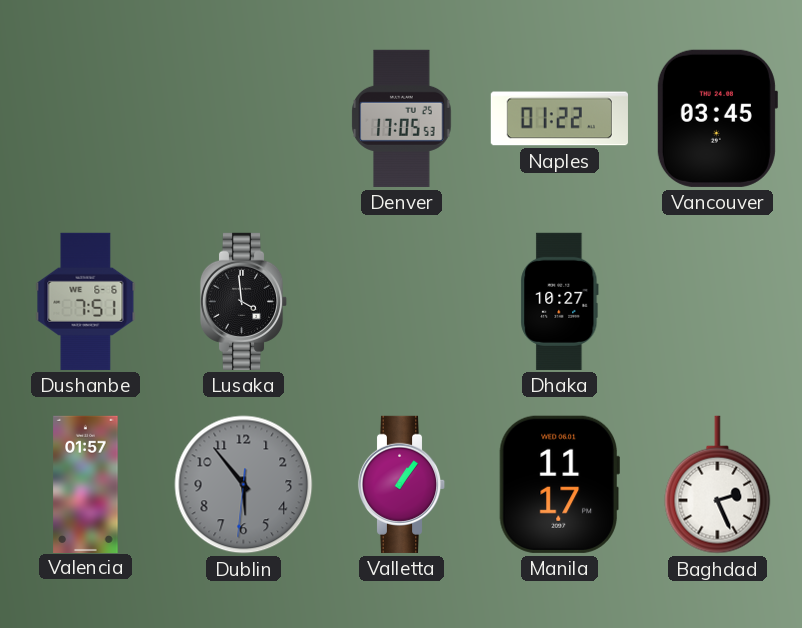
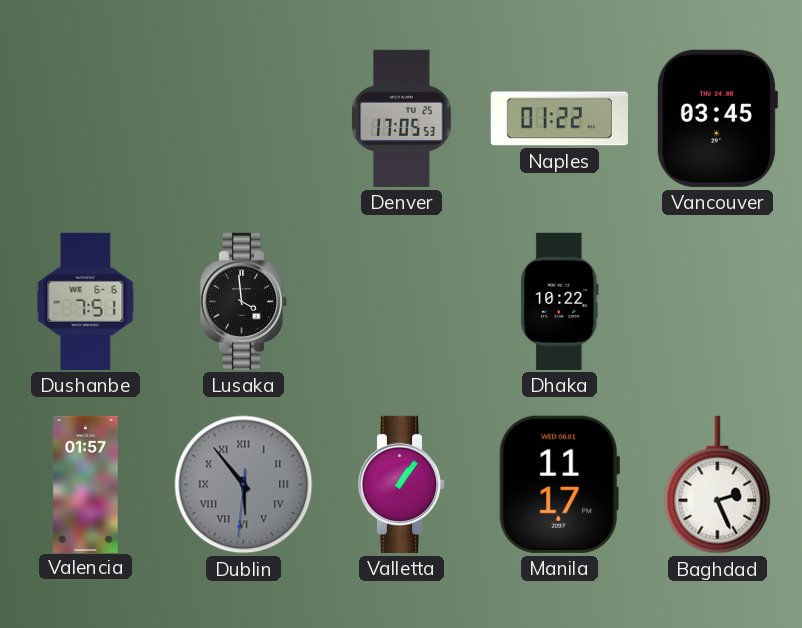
Dhaka: 10:27 -> 10:22
Dublin numerals: Arabic -> Roman
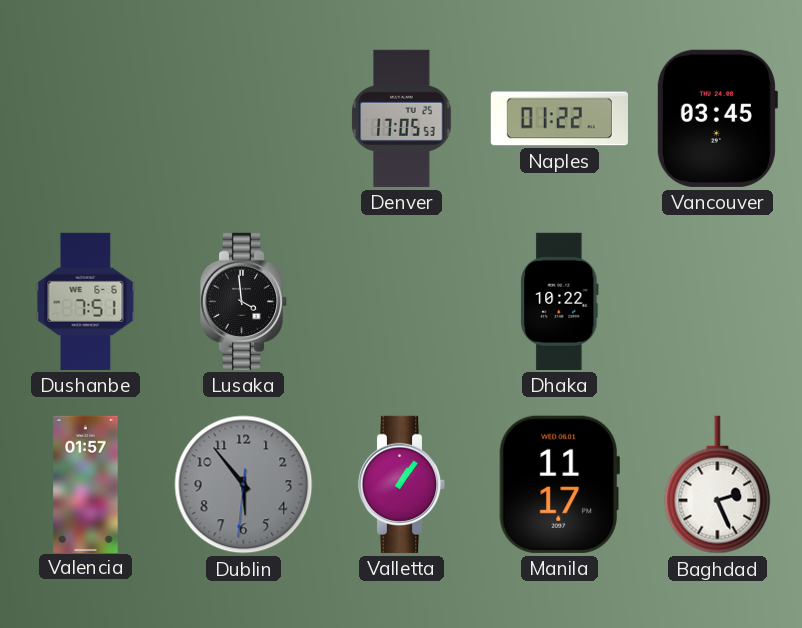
Dublin numerals: Roman -> Arabic
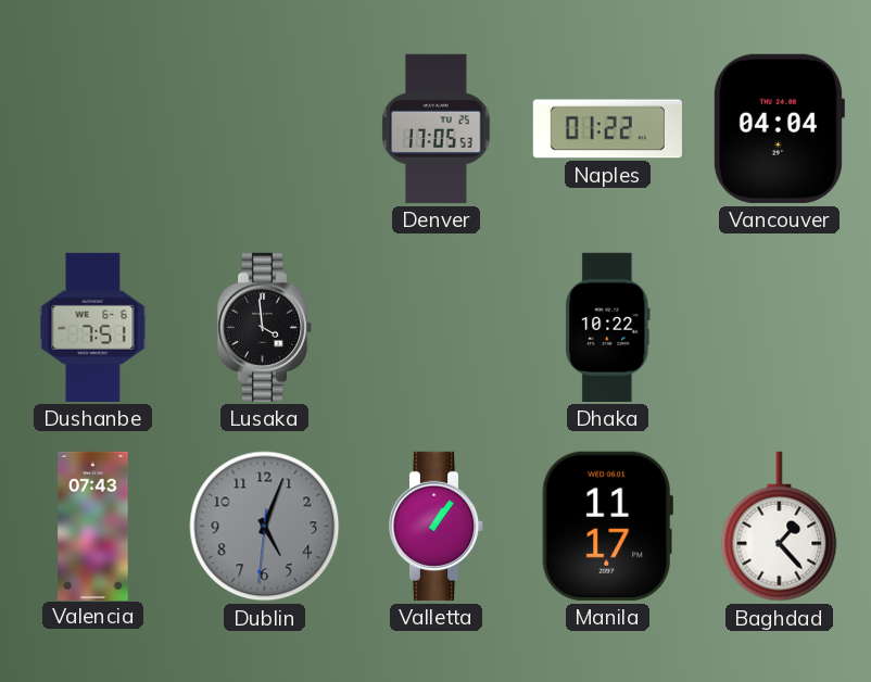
Vancouver: 03:45 -> 04:04
Valencia: 01:57 -> 07:43
Dublin: 5:53 -> 5:03
Baghdad: 2:26 -> 1:23
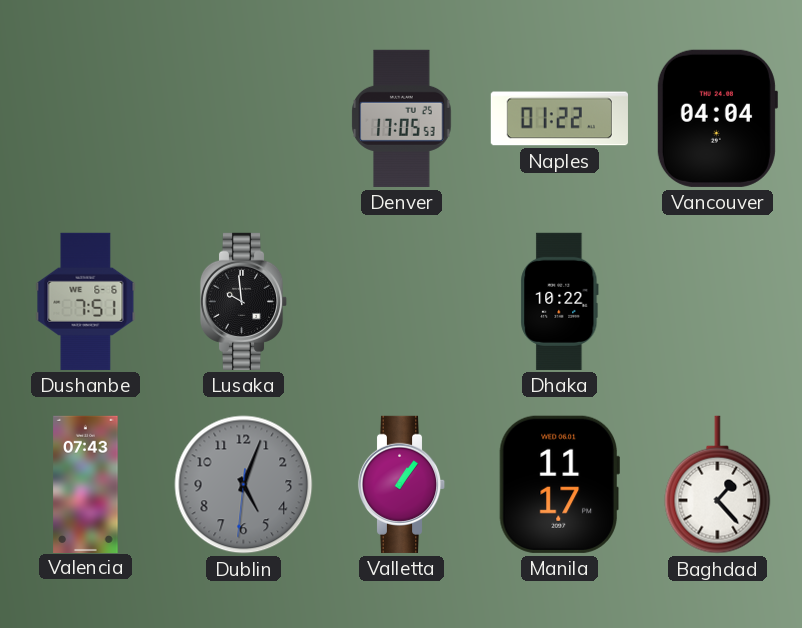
Lusaka: 3:59 -> 9:59
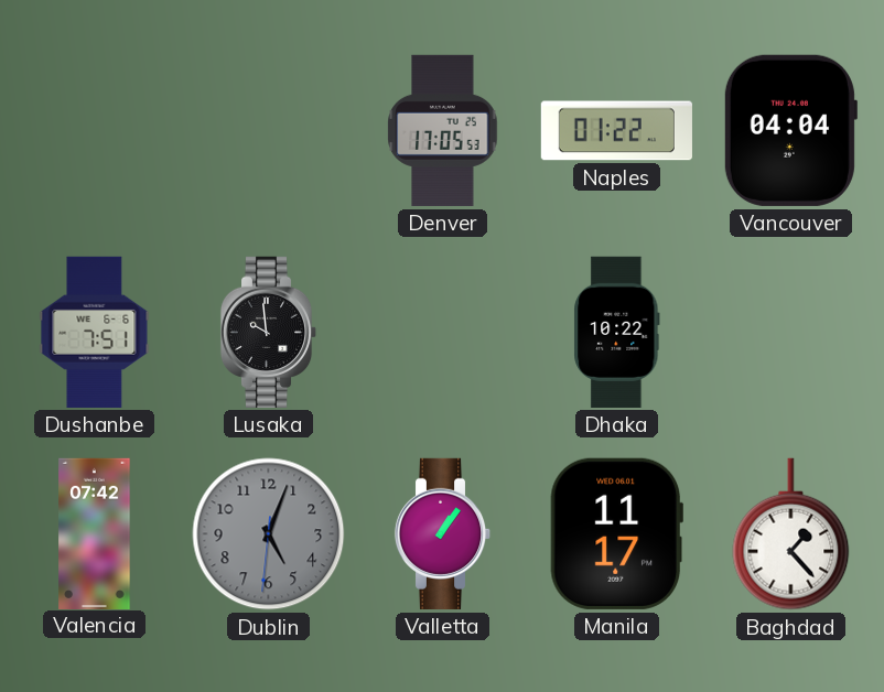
Valencia: 07:43 -> 07:42
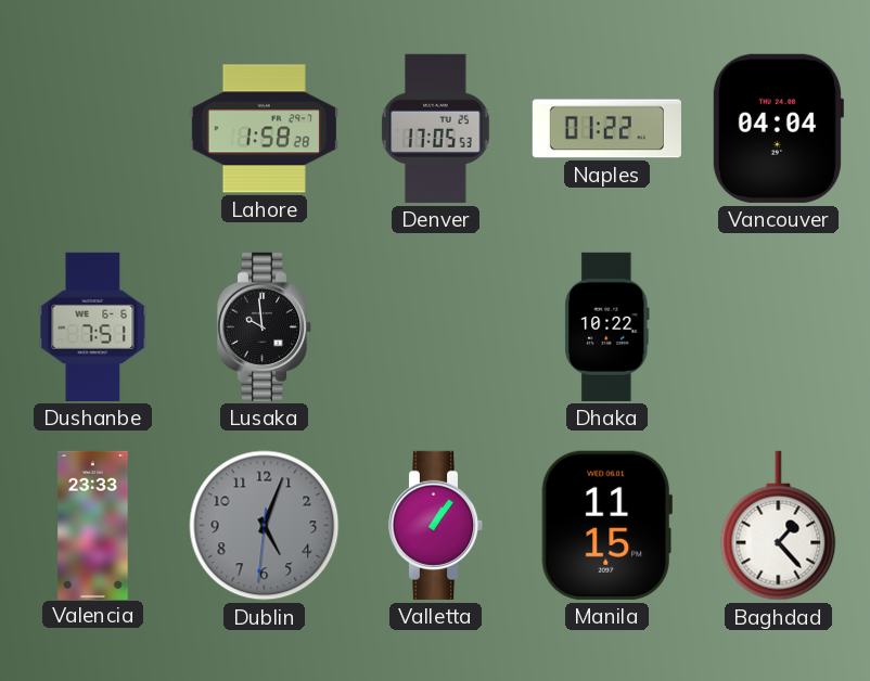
Lahore: none -> 1:58
Valencia: 07:42 -> 23:33
Manila: 11:17 -> 11:15
